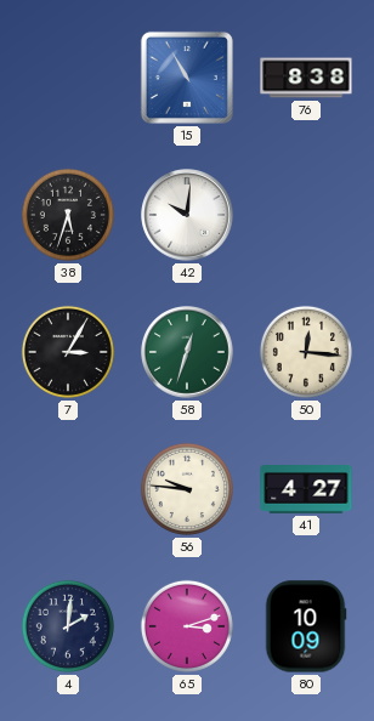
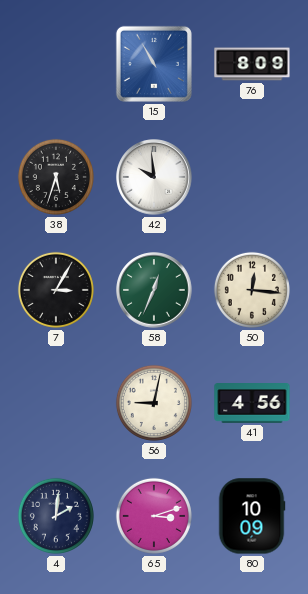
76: 8:38 -> 8:09
42: 10:01 -> 9:59
58: 12:33 -> 12:34
56: 9:46 -> 9:02
41: 4:27 -> 4:56
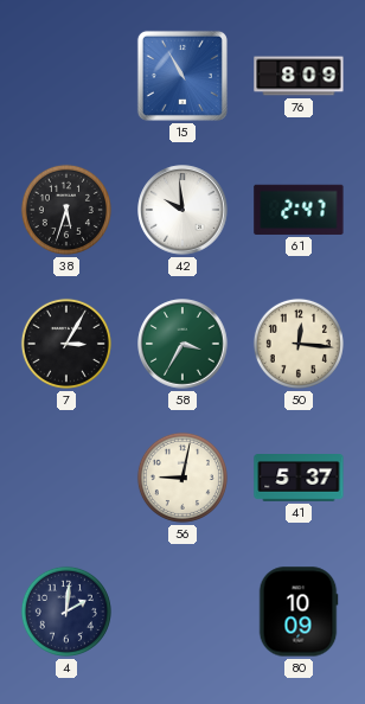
61: none -> 2:47
58: 12:34 -> 3:35
41: 4:56 -> 5:37
65: 3:12 -> none
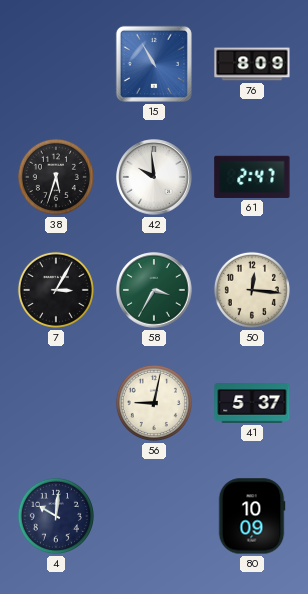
4: 2:01 -> 10:01
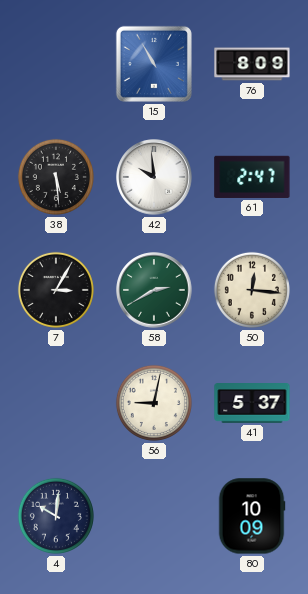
38: 5:33 -> 5:29
58: 3:35 -> 2:40
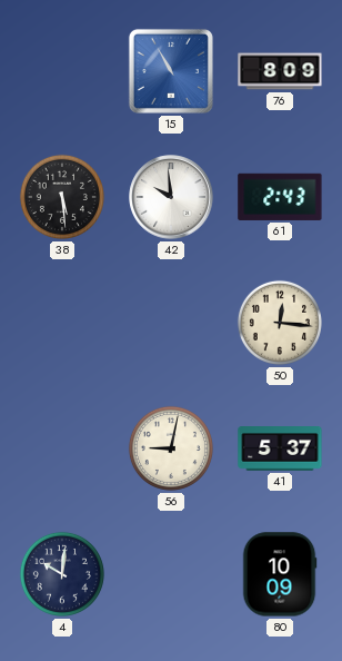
61: 2:47 -> 2:43
7: 3:05 -> none
58: 2:40 -> none
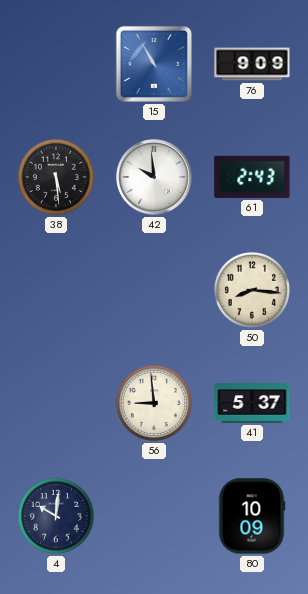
76: 8:09 -> 9:09
50: 12:16 -> 8:16
56: 9:02 -> 8:59
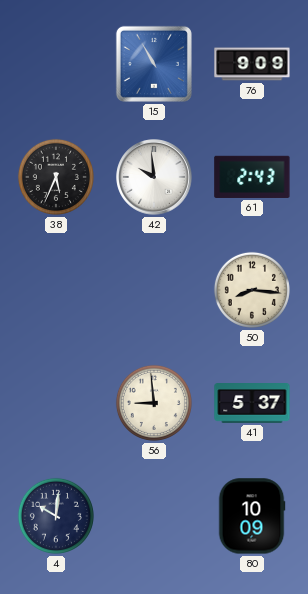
38: 5:29 -> 5:34
